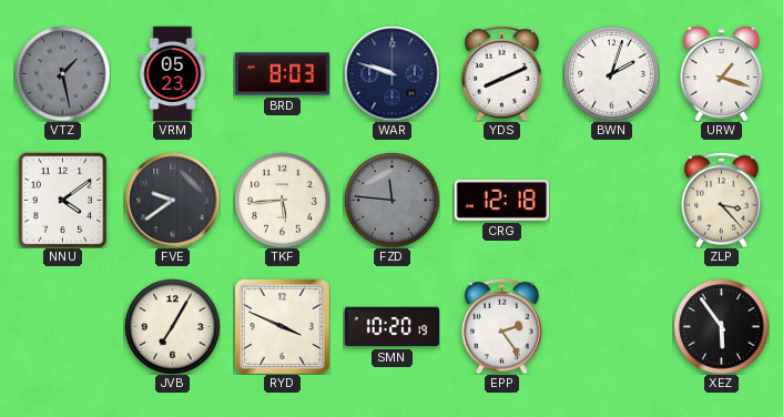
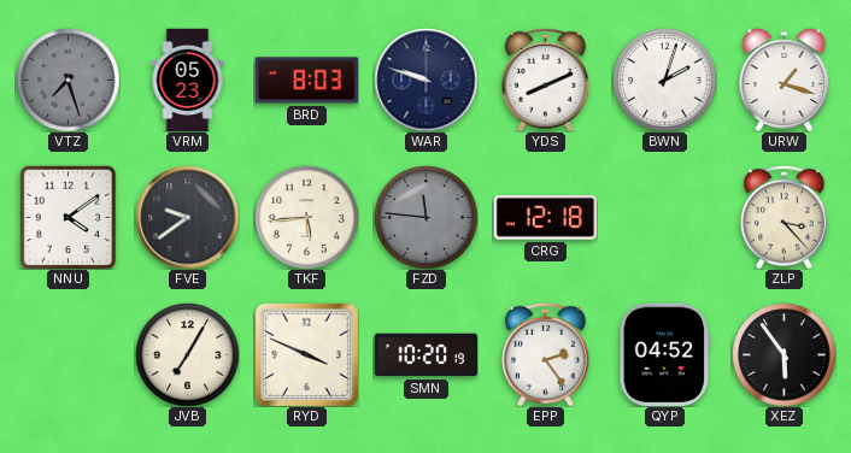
VTZ: 1:28 -> 7:27
QYP: none -> 04:52
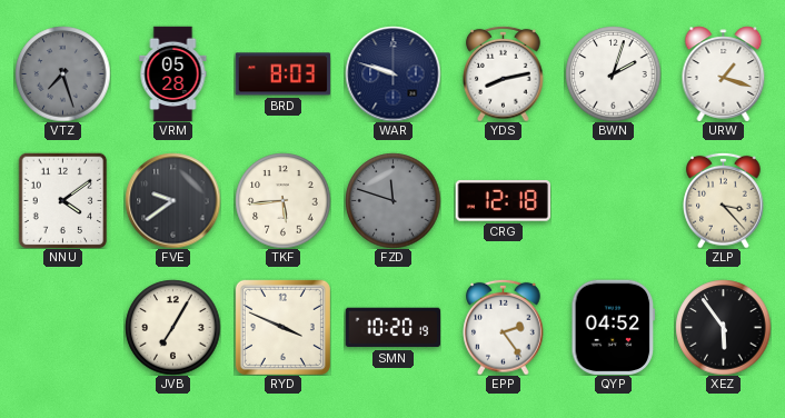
VRM: 05:23 -> 05:28
YDS: 8:11 -> 8:13
FZD: 11:46 -> 11:48
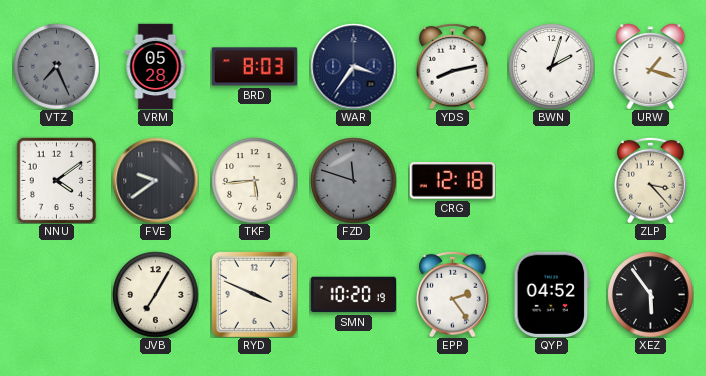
VTZ: 7:27 -> 7:26
WAR: 9:48 -> 3:36
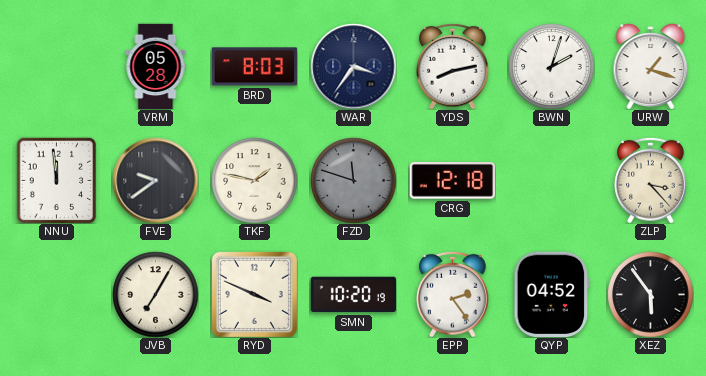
VTZ: 7:26 -> none
NNU: 4:09 -> 11:59
TKF: 5:44 -> 1:47
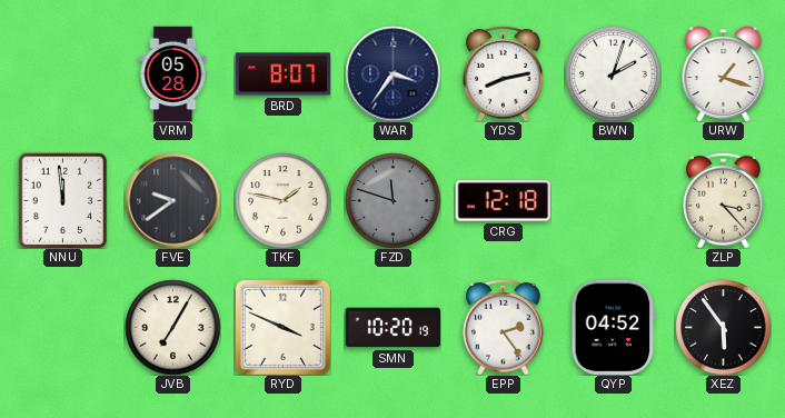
BRD: 8:03 -> 8:07
